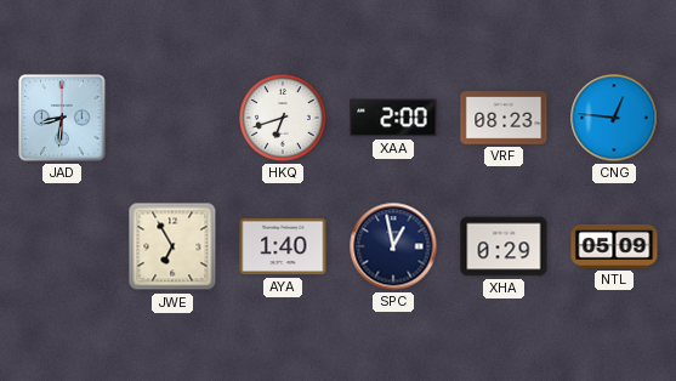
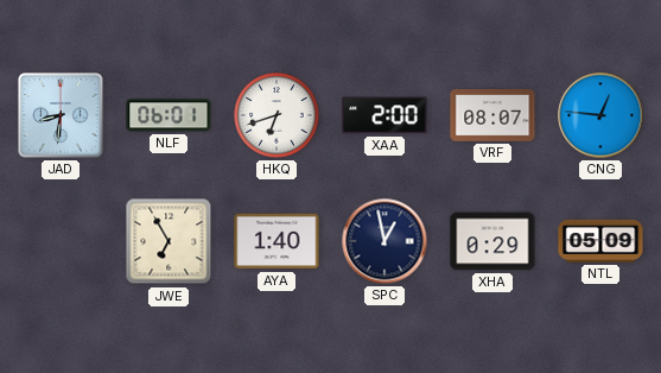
NLF: none -> 06:01
VRF: 08:23 -> 08:07
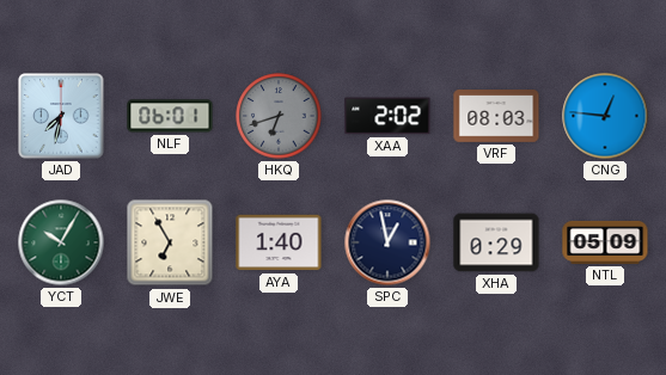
JAD: 8:31 -> 7:32
HKQ dial: white -> grey
XAA: 2:00 -> 2:02
VRF: 08:07 -> 08:03
YCT: none -> 10:05
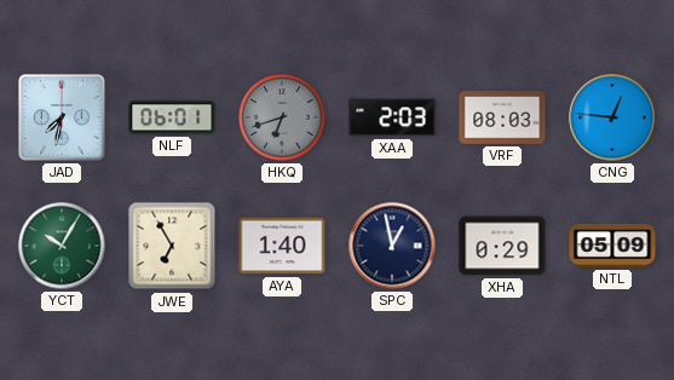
XAA: 2:02 -> 2:03
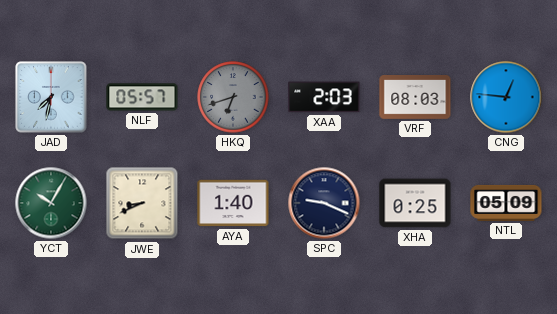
NLF: 06:01 -> 05:57
JWE: 6:55 -> 8:41
SPC: 12:58 -> 9:19
XHA: 0:29 -> 0:25
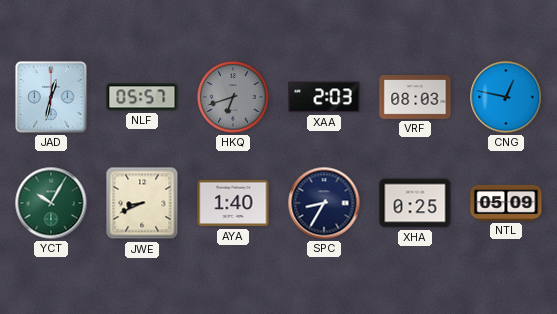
JAD: 7:32 -> 12:32
CNG: 12:46 -> 12:47
SPC: 9:19 -> 8:35
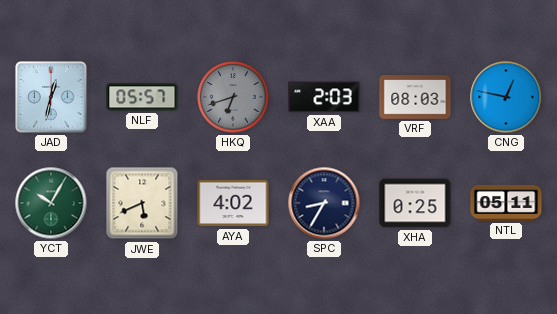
JWE: 8:41 -> 5:41
AYA: 1:40 -> 4:02
NTL: 05:09 -> 05:11
